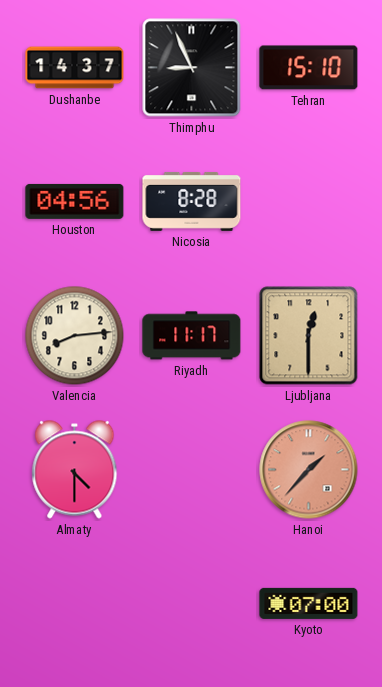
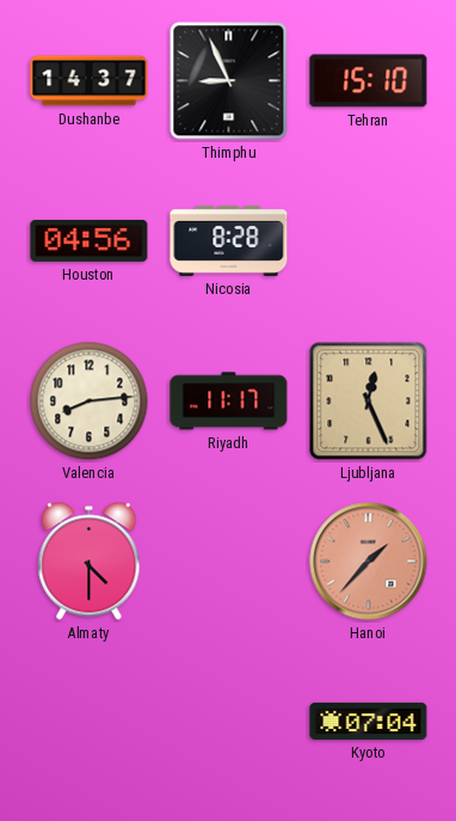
Ljubljana: 12:30 -> 12:26
Kyoto: 07:00 -> 07:04
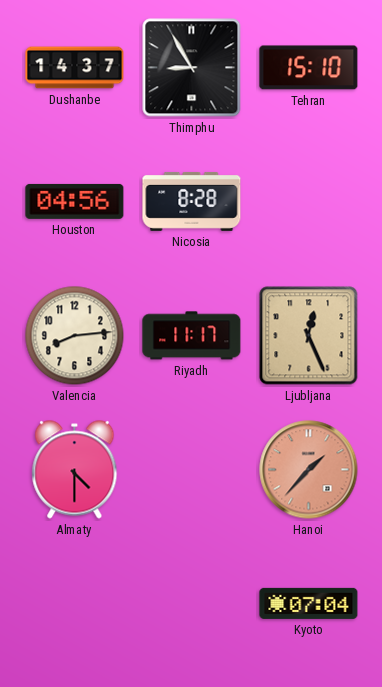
Thimphu: 8:56 -> 8:55
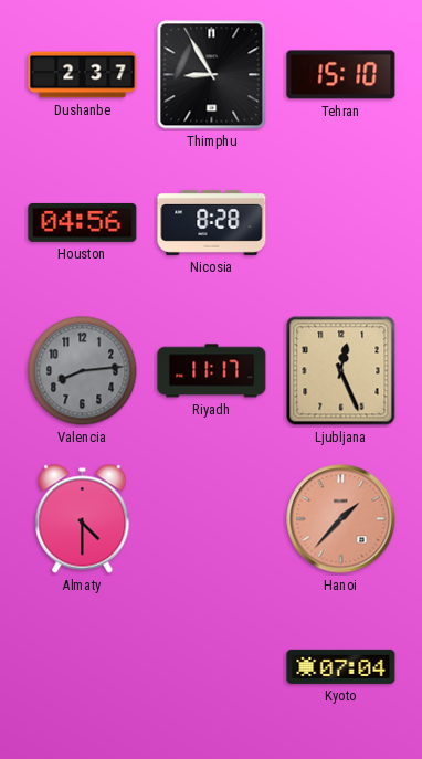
Dushanbe: 14:37 -> 2:37
Valencia dial: cream -> grey
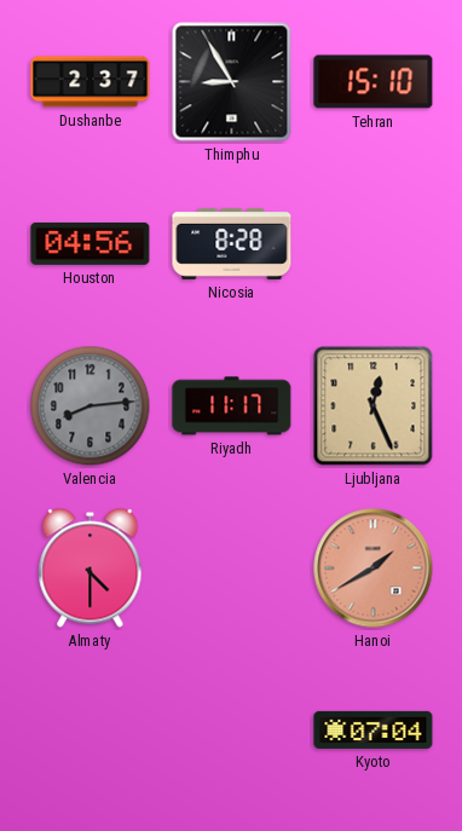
Hanoi: 1:37 -> 1:40
